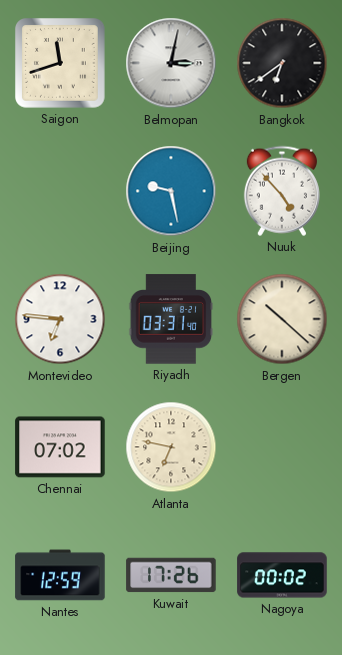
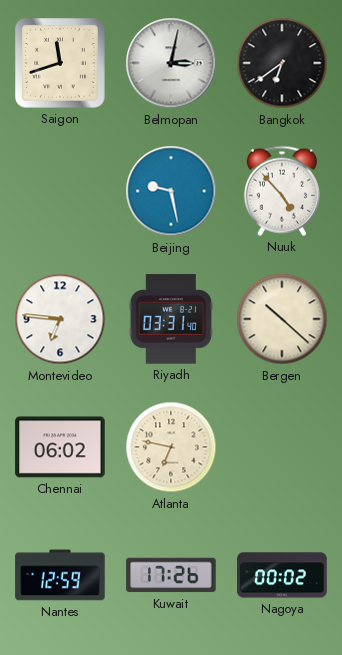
Chennai: 07:02 -> 06:02
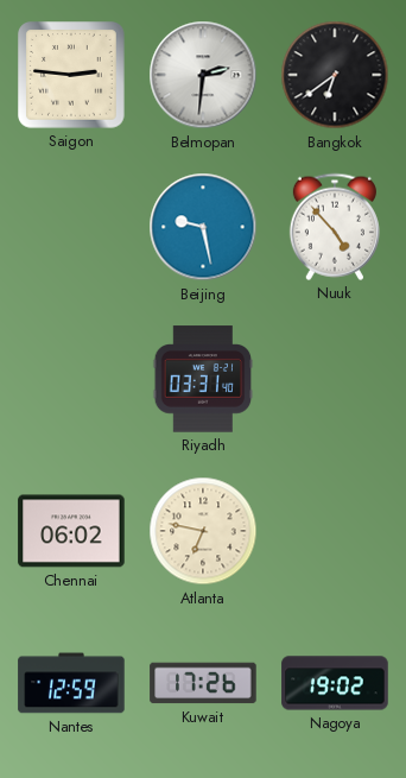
Saigon: 11:42 -> 2:46
Belmopan: 3:02 -> 2:31
Montevideo: 6:46 -> none
Bergen: 10:22 -> none
Nagoya: 00:02 -> 19:02
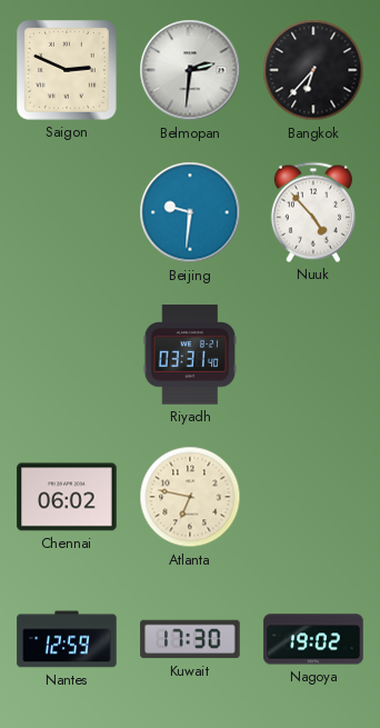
Saigon: 2:46 -> 2:49
Bangkok: 6:39 -> 6:37
Beijing: 9:28 -> 9:31
Kuwait: 17:26 -> 17:30
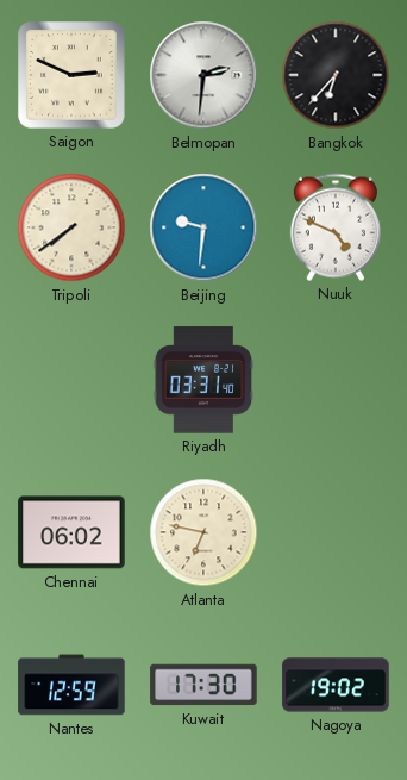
Tripoli: none -> 7:39
Nuuk: 4:53 -> 4:49
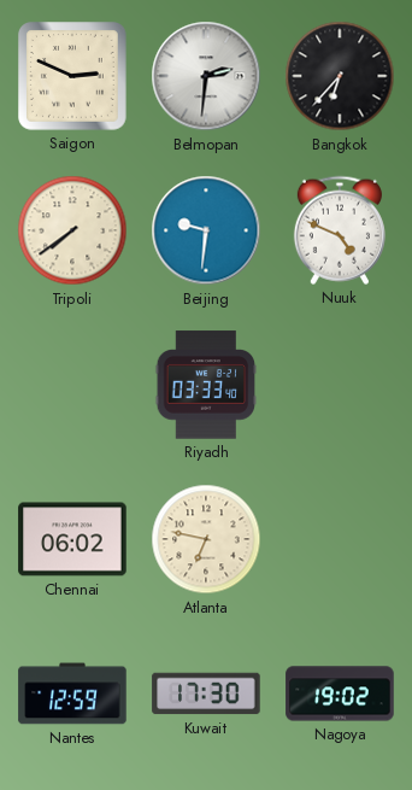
Riyadh: 03:31 -> 03:33
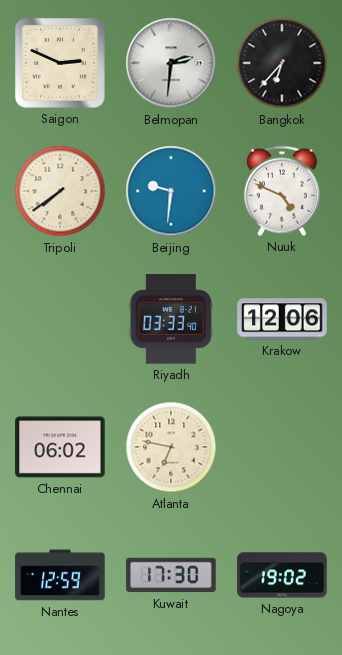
Krakow: none -> 12:06
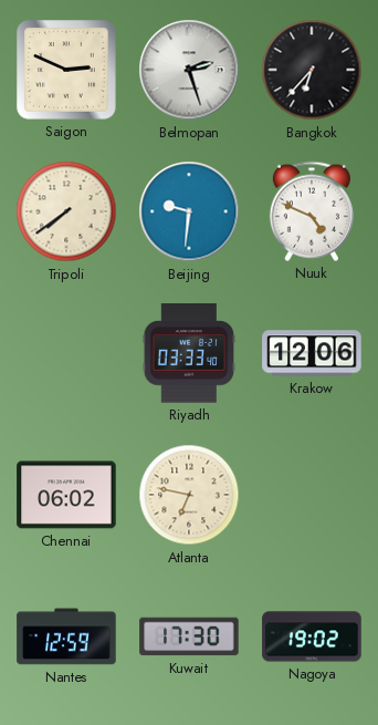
Belmopan: 2:31 -> 2:27
